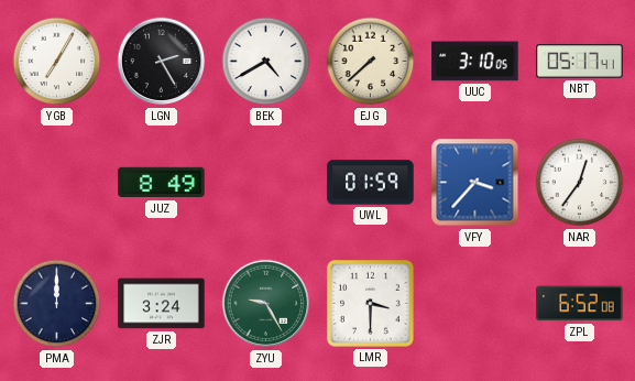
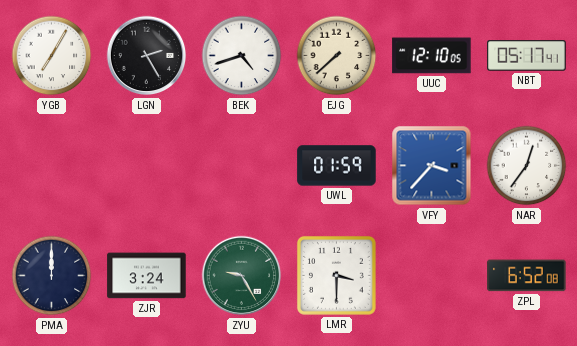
BEK: 4:40 -> 4:42
UUC: 3:10 -> 12:10
JUZ: 8:49 -> none
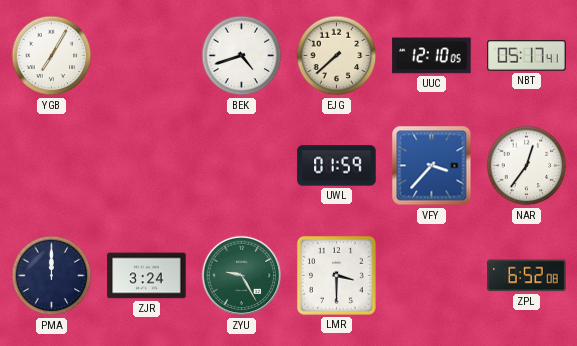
LGN: 2:25 -> none
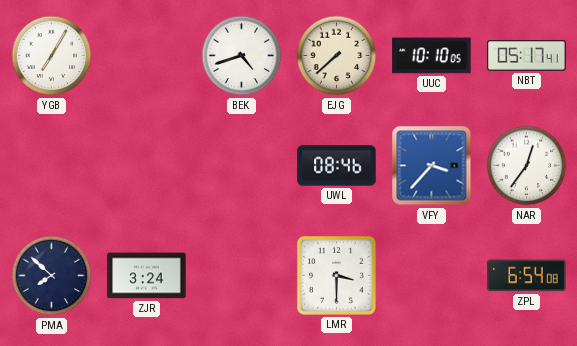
UUC: 12:10 -> 10:10
UWL: 01:59 -> 08:46
PMA: 12:00 -> 7:52
ZYU: 9:25 -> none
ZPL: 6:52 -> 6:54
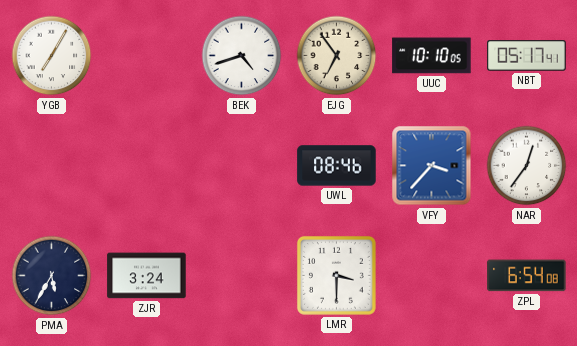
EJG: 7:38 -> 6:54
PMA: 7:52 -> 5:35
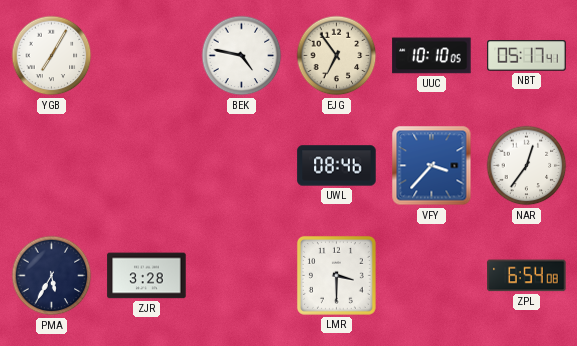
BEK: 4:42 -> 4:47
ZJR: 3:24 -> 3:28
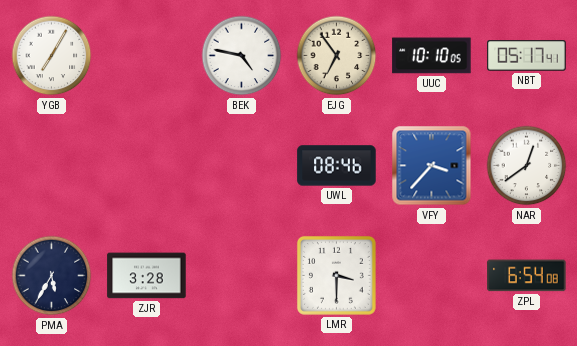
NAR: 12:36 -> 12:39
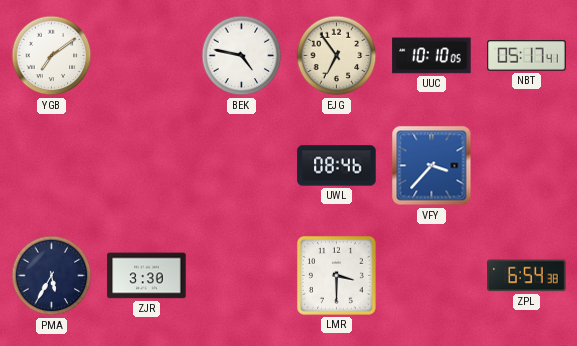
YGB: 7:05 -> 7:09
NAR: 12:39 -> none
ZJR: 3:28 -> 3:30
ZPL: 6:54:08 -> 6:54:38
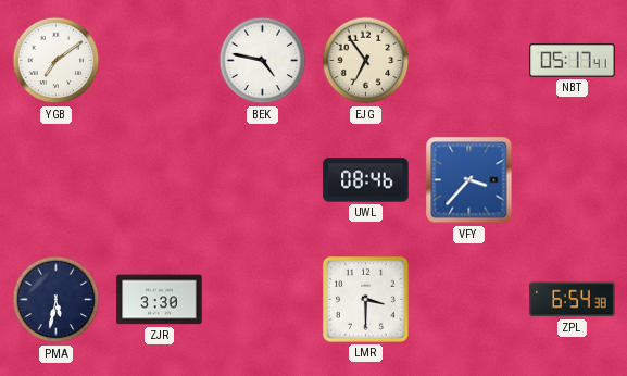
UUC: 10:10 -> none
PMA: 5:35 -> 5:32
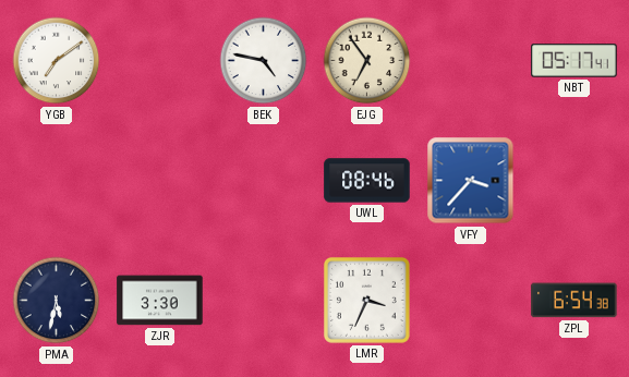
LMR: 3:30 -> 3:34
